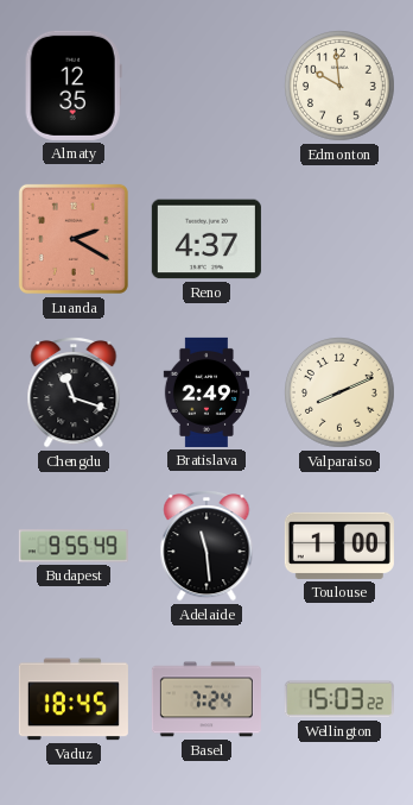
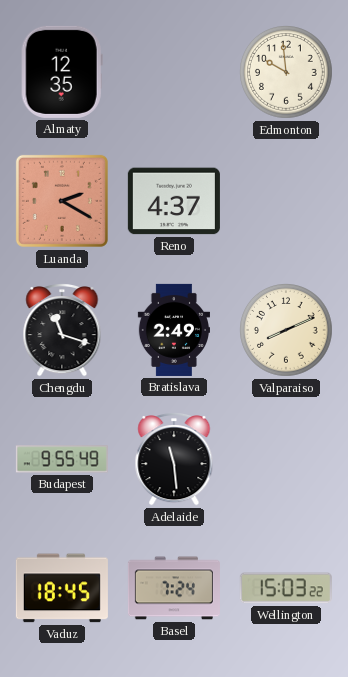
Toulouse: 1:00 -> none
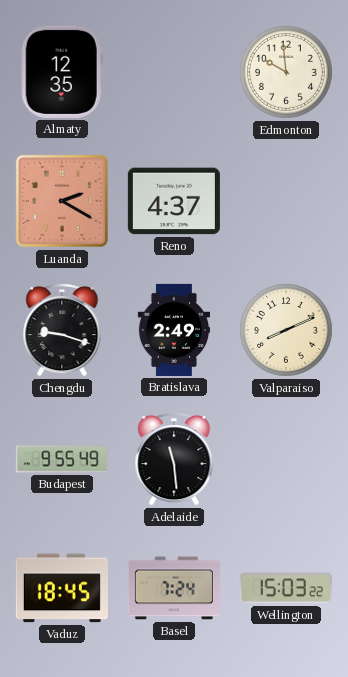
Chengdu: 11:18 -> 9:18
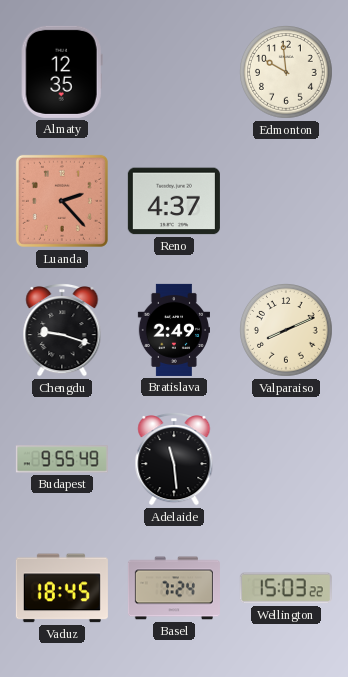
Luanda: 2:20 -> 2:23
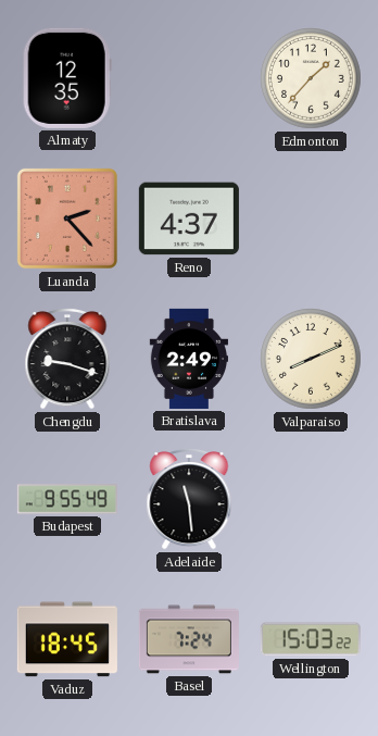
Edmonton: 9:59 -> 1:37
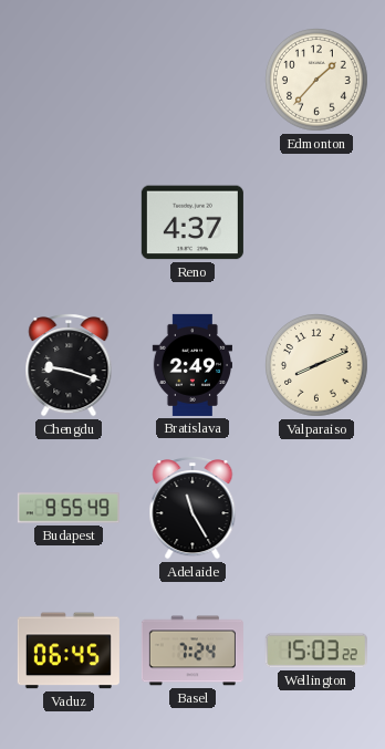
Almaty: 12:35 -> none
Luanda: 2:23 -> none
Adelaide: 11:29 -> 11:25
Vaduz: 18:45 -> 06:45
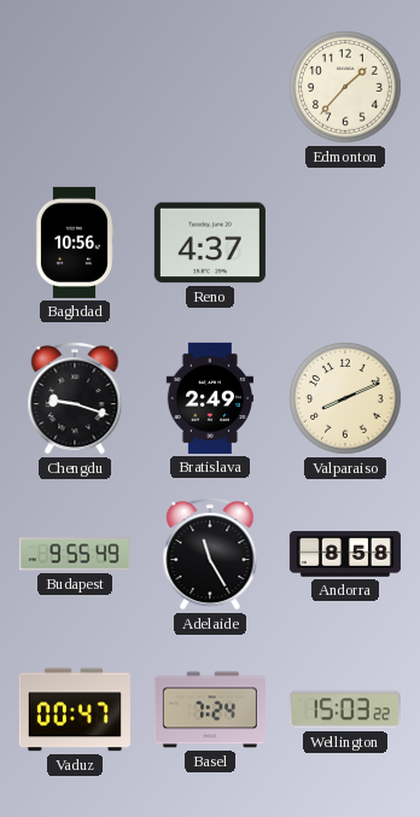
Baghdad: none -> 10:56
Andorra: none -> 8:58
Vaduz: 06:45 -> 00:47
